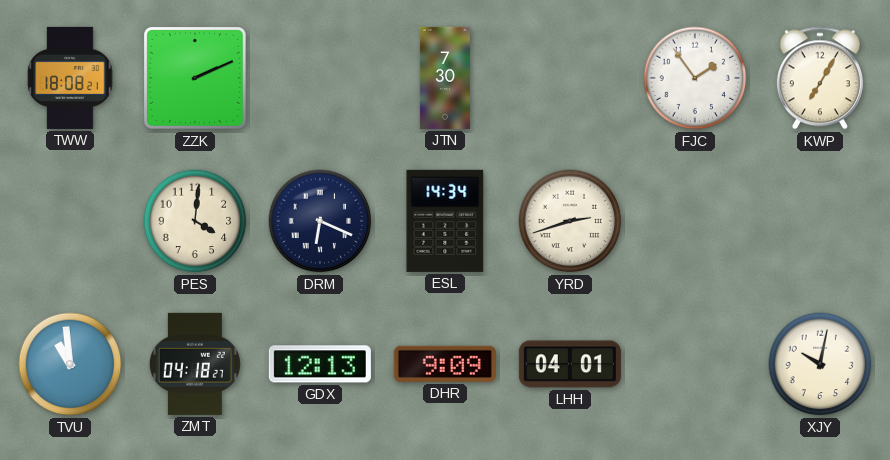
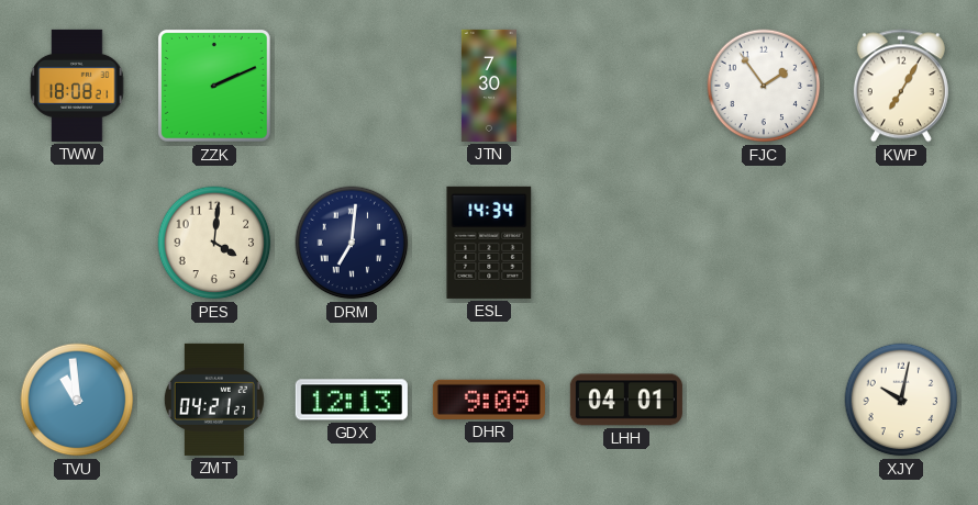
DRM: 6:19 -> 7:01
YRD: 2:42 -> none
ZMT: 04:18 -> 04:21
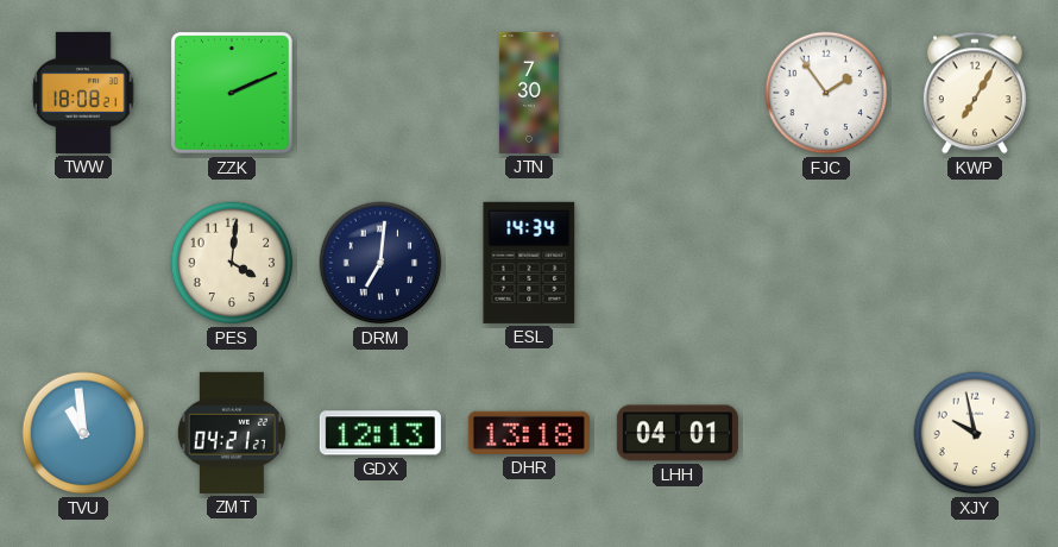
DHR: 9:09 -> 13:18
XJY: 10:02 -> 9:58
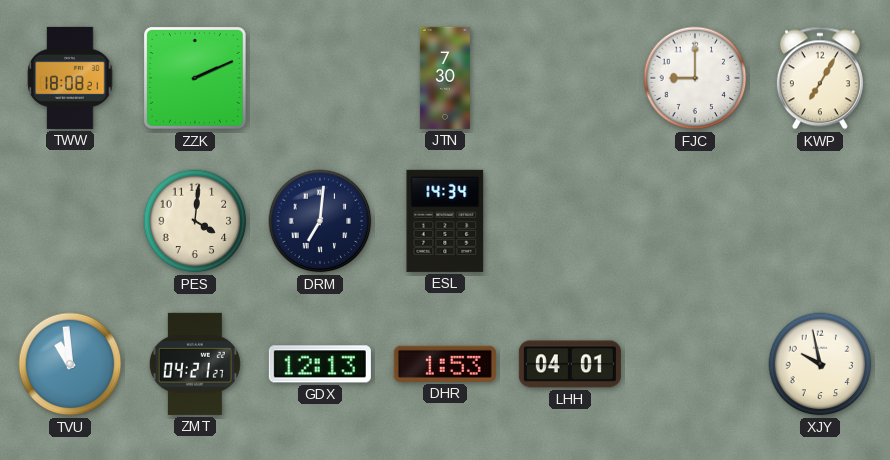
FJC: 1:54 -> 9:00
DHR: 13:18 -> 1:53
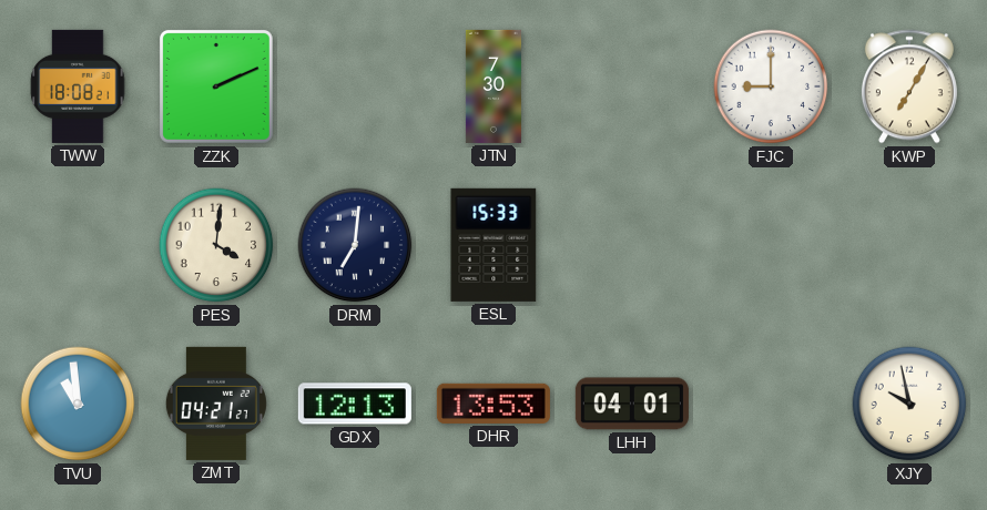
ESL: 14:34 -> 15:33
DHR: 1:53 -> 13:53
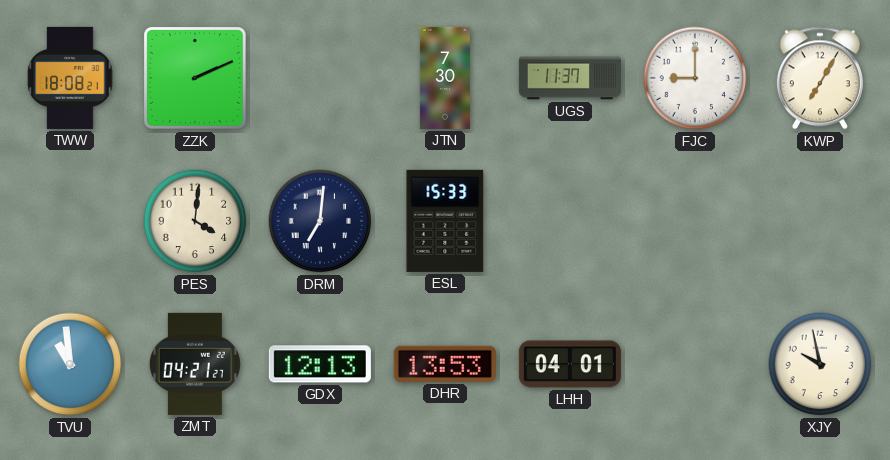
UGS: none -> 11:37
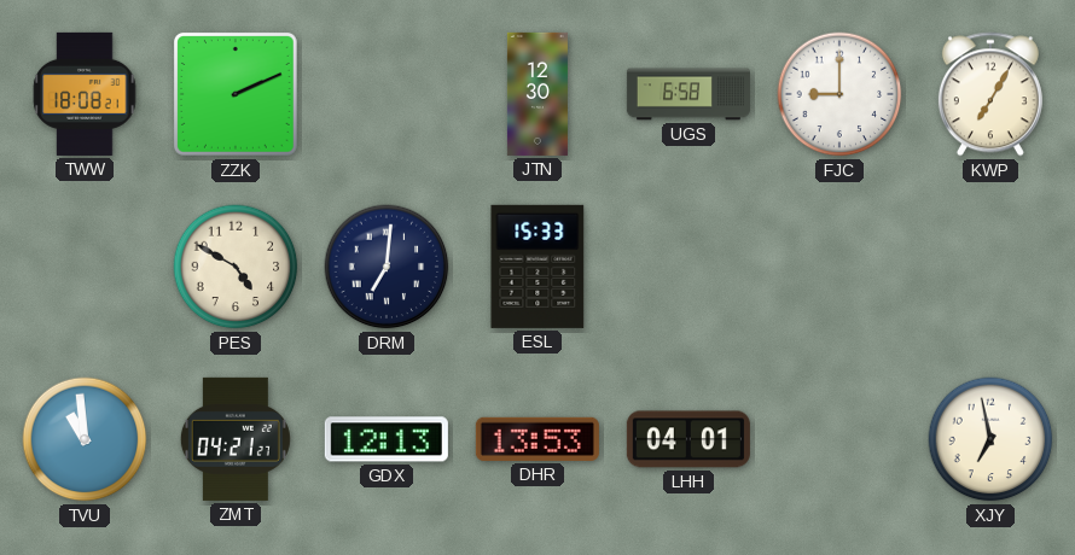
JTN: 7:30 -> 12:30
UGS: 11:37 -> 6:58
PES: 4:01 -> 4:50
XJY: 9:58 -> 6:58
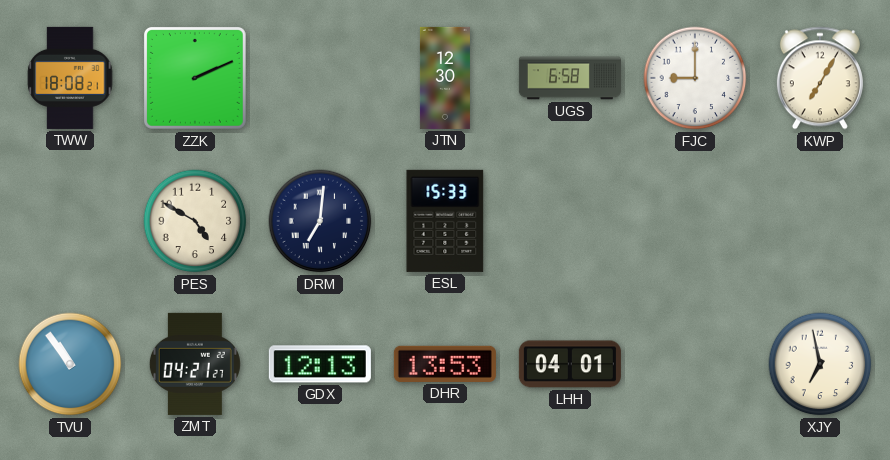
TVU: 10:59 -> 10:54
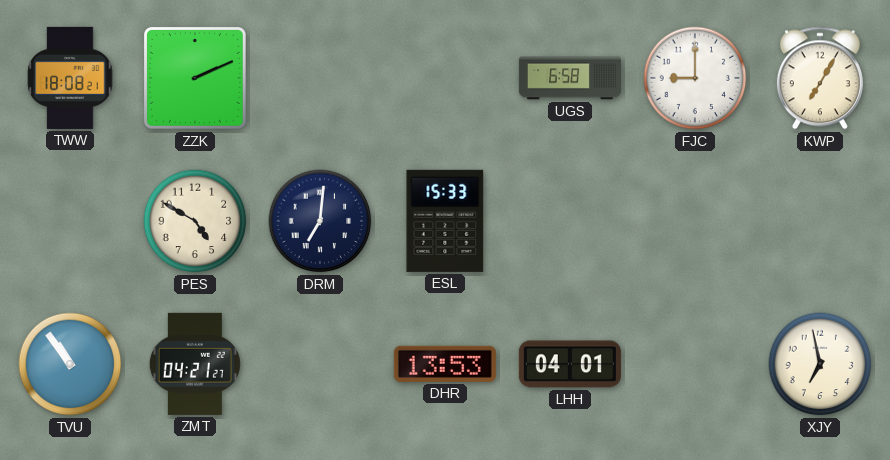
JTN: 12:30 -> none
GDX: 12:13 -> none
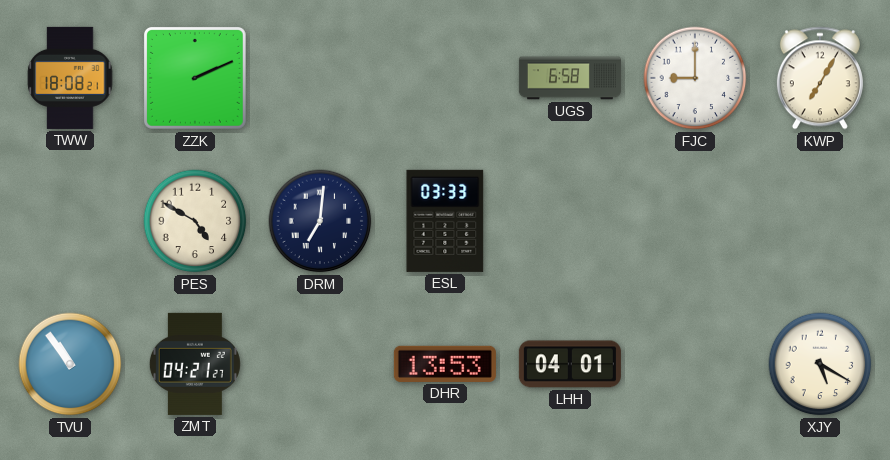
ESL: 15:33 -> 03:33
XJY: 6:58 -> 5:20
